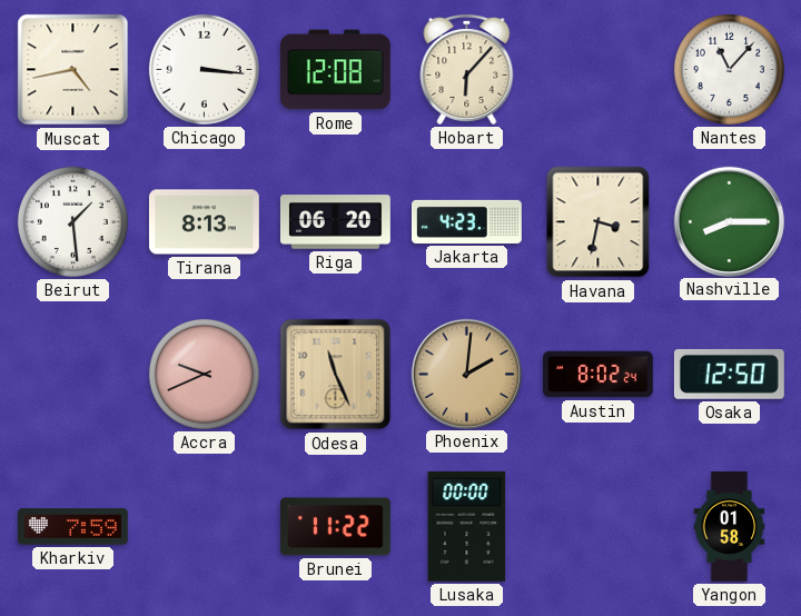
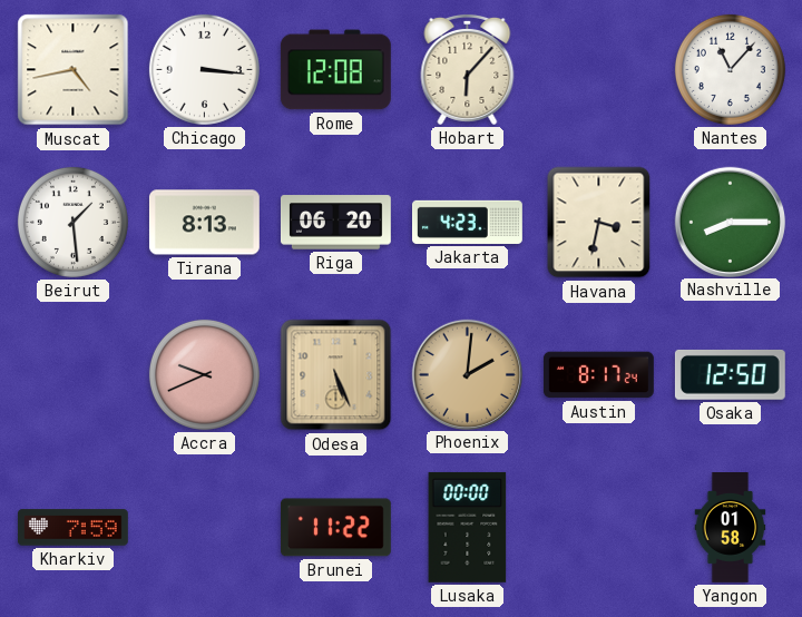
Odesa: 11:26 -> 5:26
Austin: 8:02 -> 8:17
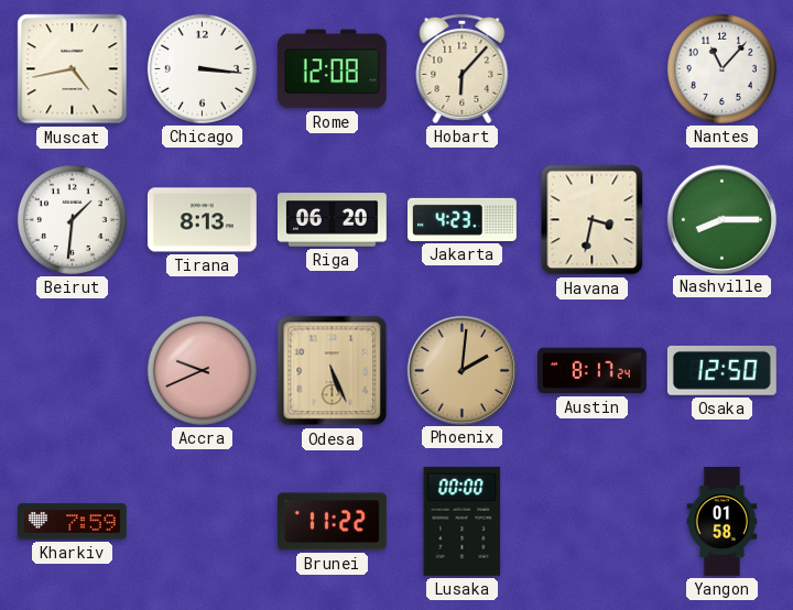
Beirut: 1:29 -> 1:31
